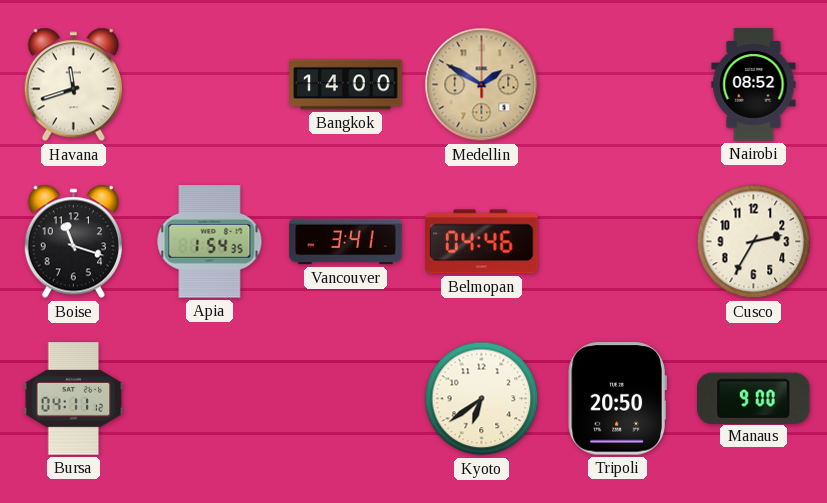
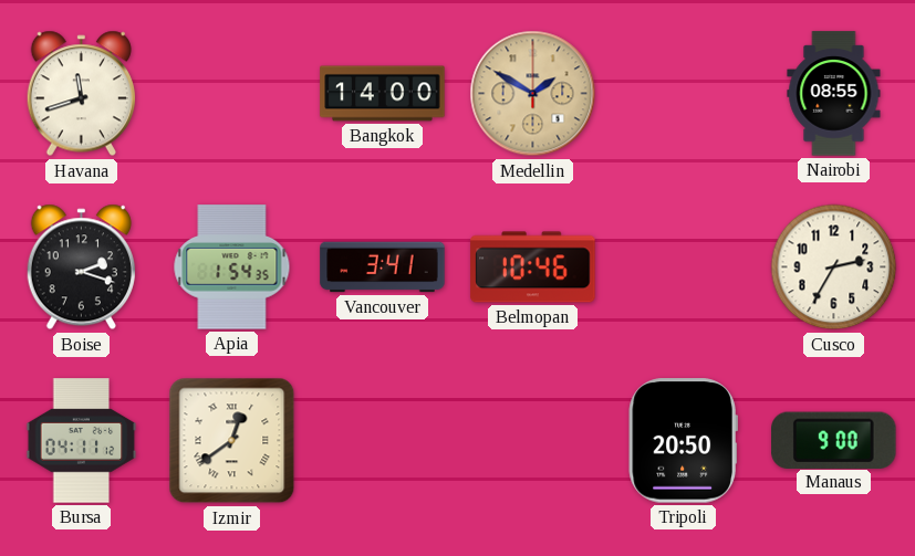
Nairobi: 08:52 -> 08:55
Boise: 11:18 -> 2:18
Belmopan: 04:46 -> 10:46
Izmir: none -> 12:39
Kyoto: 6:39 -> none
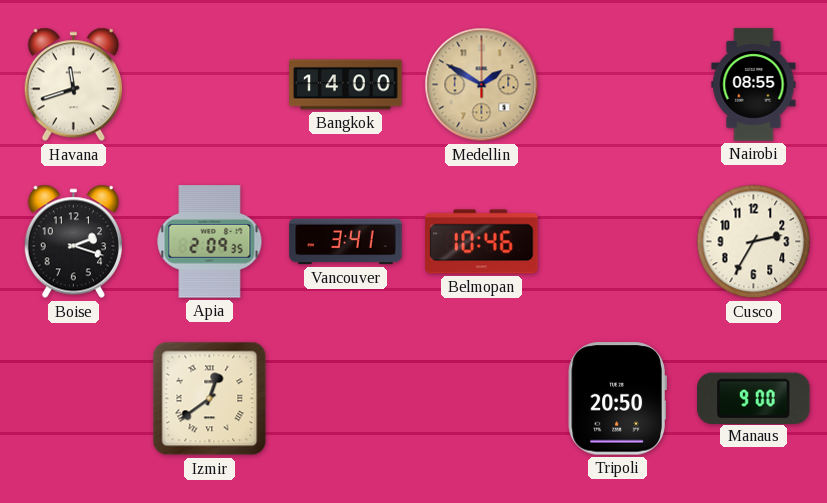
Apia: 1:54 -> 2:09
Bursa: 04:11 -> none
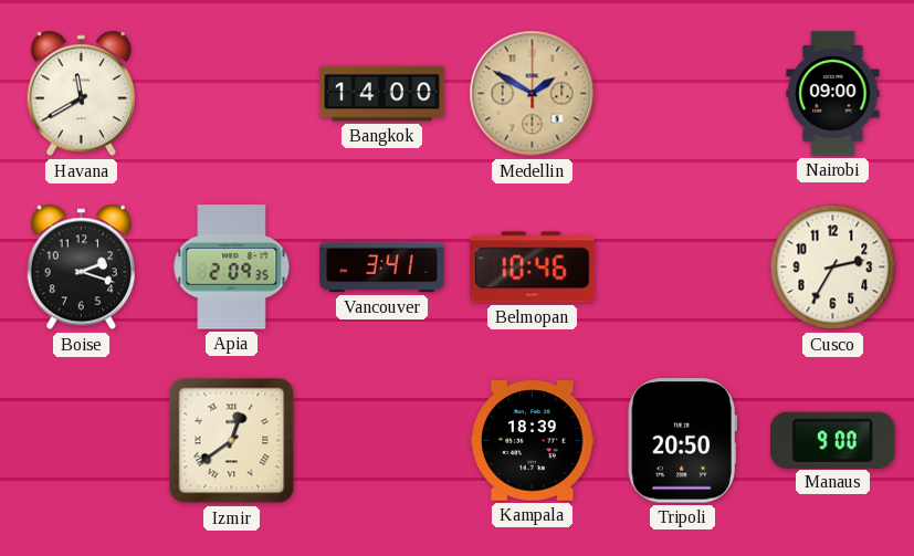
Havana: 11:42 -> 11:40
Nairobi: 08:55 -> 09:00
Kampala: none -> 18:39
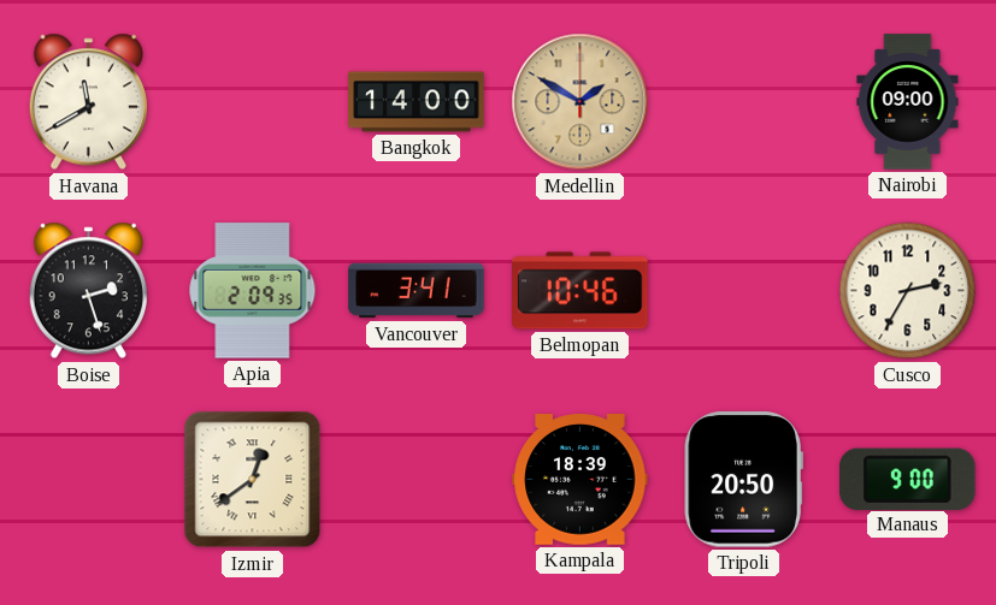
Boise: 2:18 -> 2:27
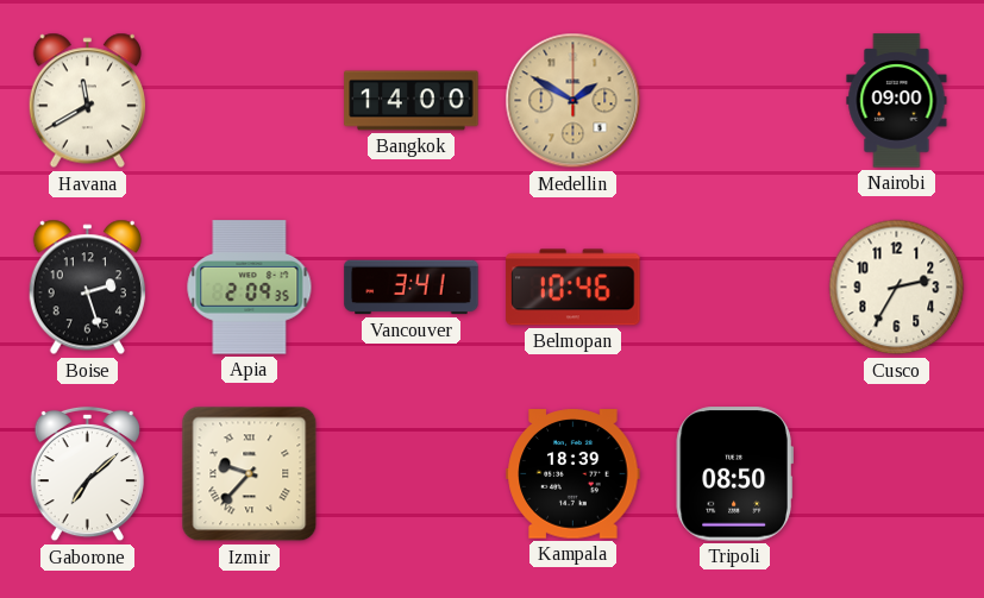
Gaborone: none -> 7:08
Izmir: 12:39 -> 9:37
Tripoli: 20:50 -> 08:50
Manaus: 9:00 -> none
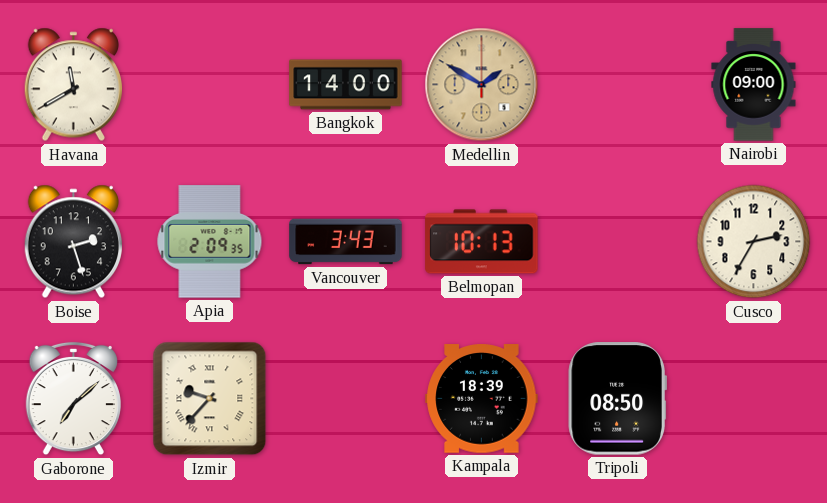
Vancouver: 3:41 -> 3:43
Belmopan: 10:46 -> 10:13
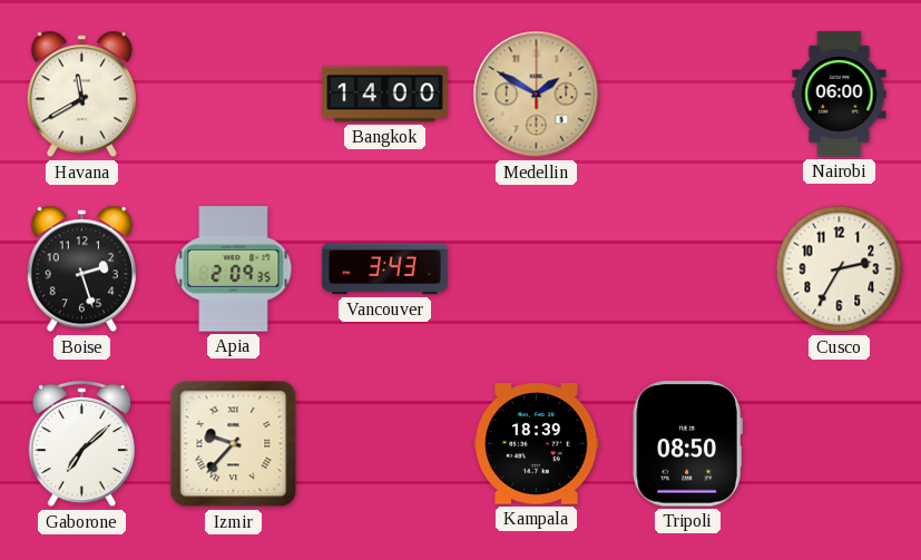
Nairobi: 09:00 -> 06:00
Belmopan: 10:13 -> none
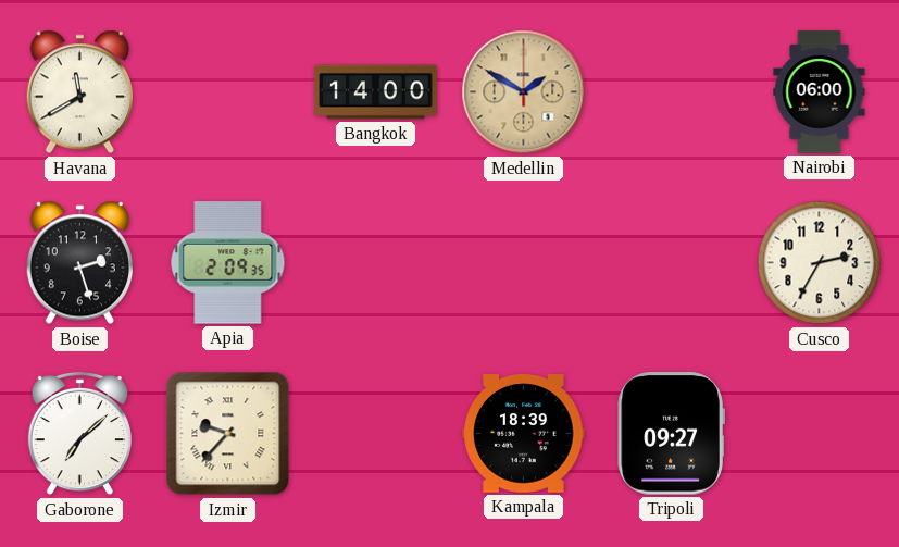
Vancouver: 3:43 -> none
Tripoli: 08:50 -> 09:27
